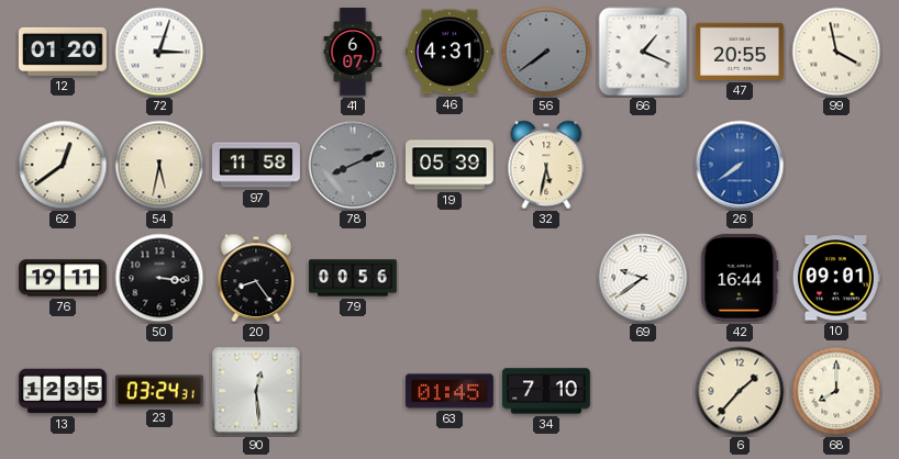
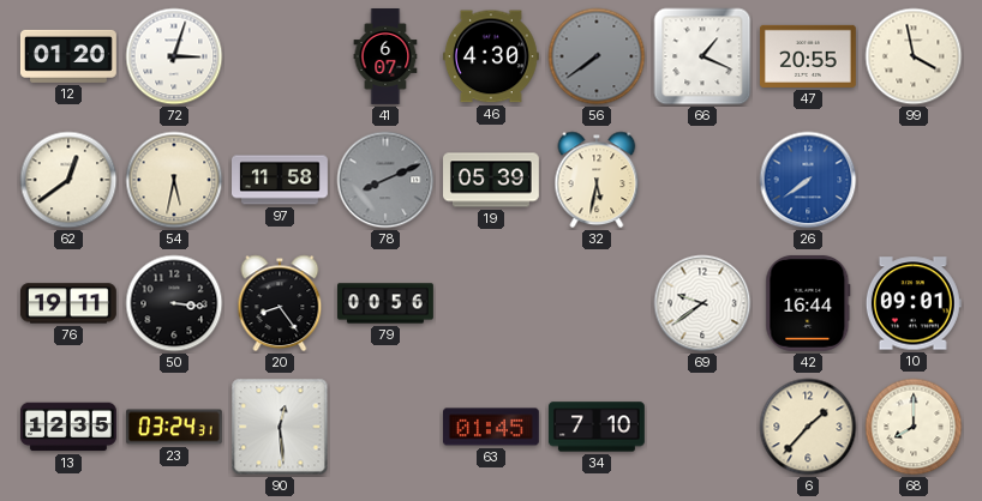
46: 4:31 -> 4:30
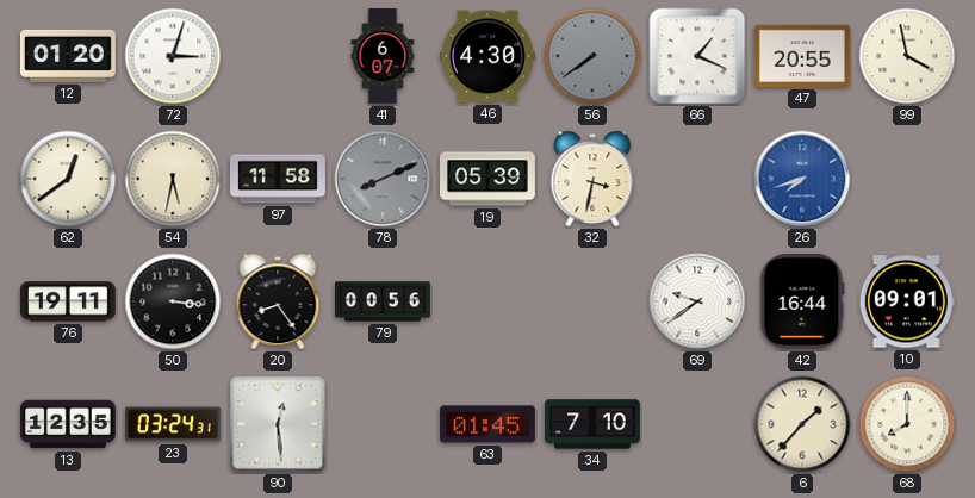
32: 5:32 -> 3:32
26: 7:39 -> 7:42
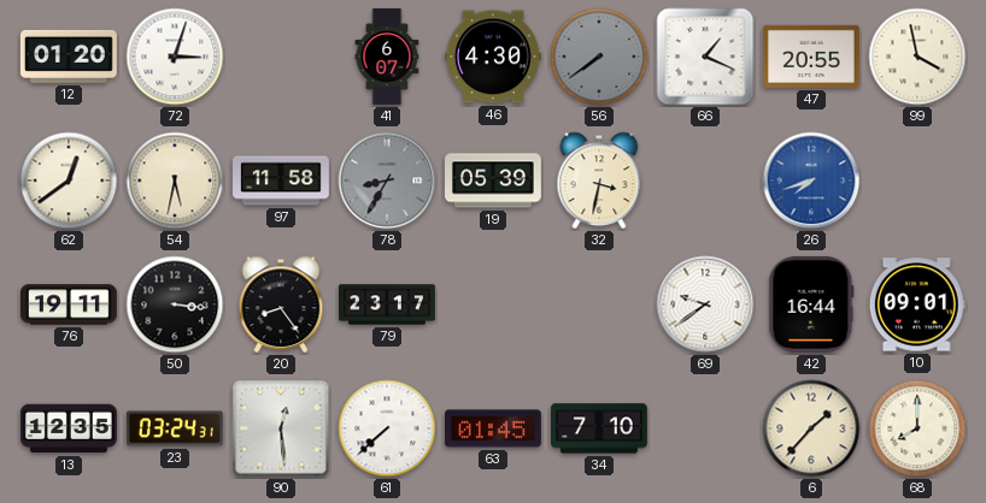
78: 8:11 -> 8:35
79: 00:56 -> 23:17
61: none -> 7:38
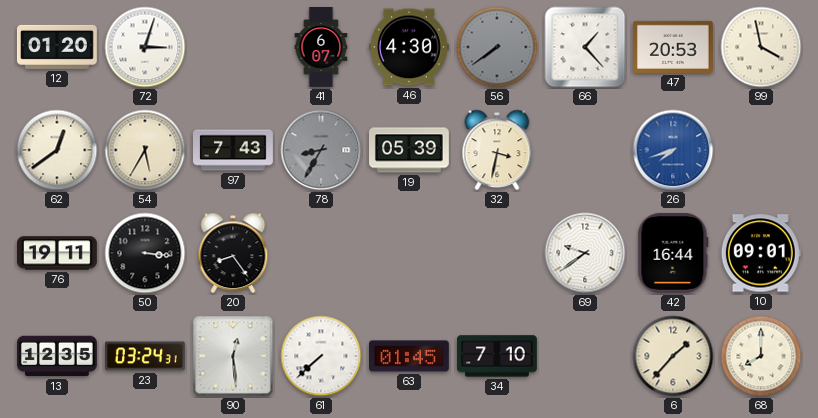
66: 1:19 -> 1:23
47: 20:55 -> 20:53
54: 5:32 -> 5:35
97: 11:58 -> 7:43
79: 23:17 -> none
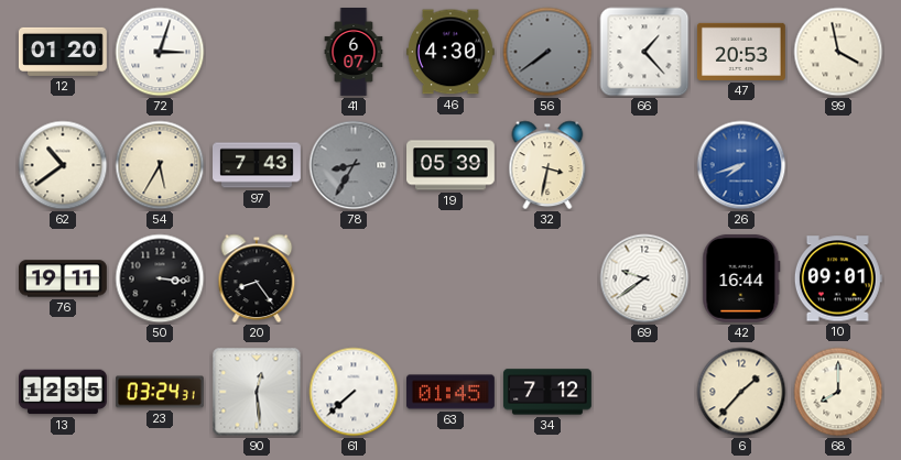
62: 12:39 -> 10:39
34: 7:10 -> 7:12
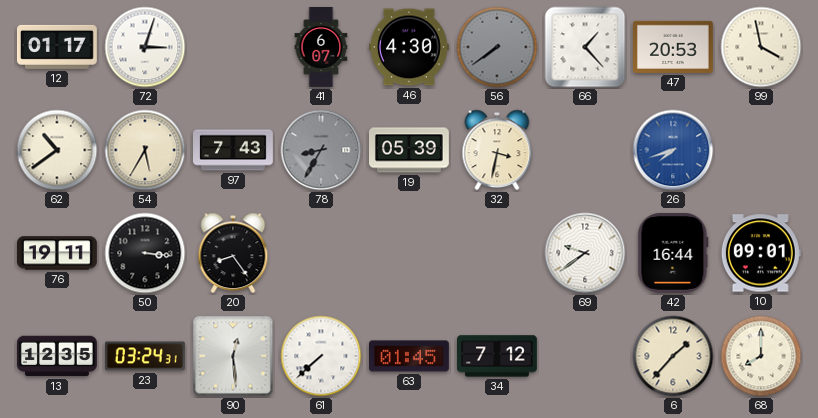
12: 01:20 -> 01:17
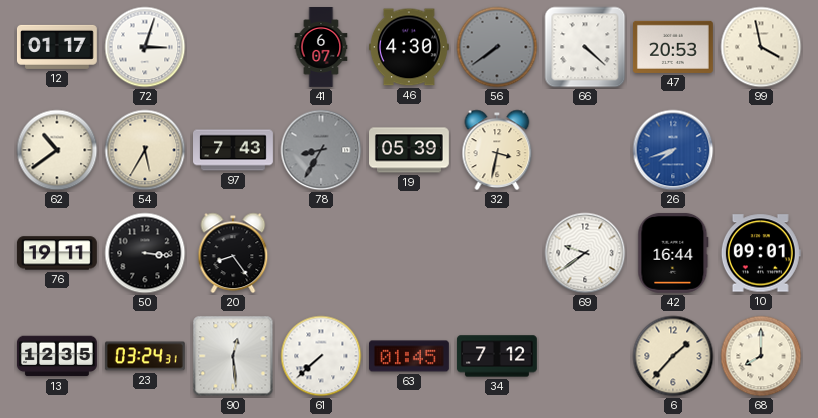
66: 1:23 -> 4:22
